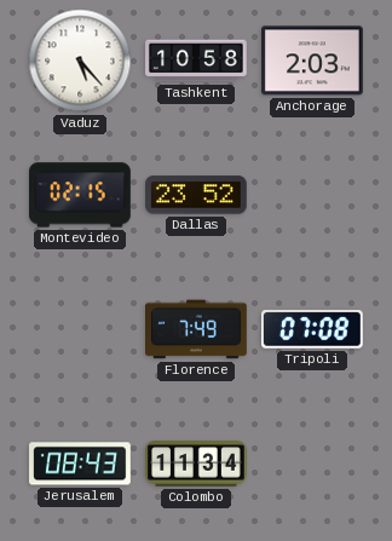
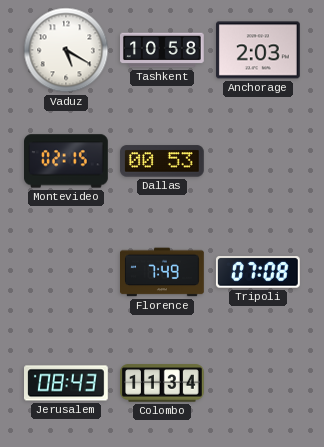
Vaduz: 5:23 -> 5:20
Dallas: 23:52 -> 00:53
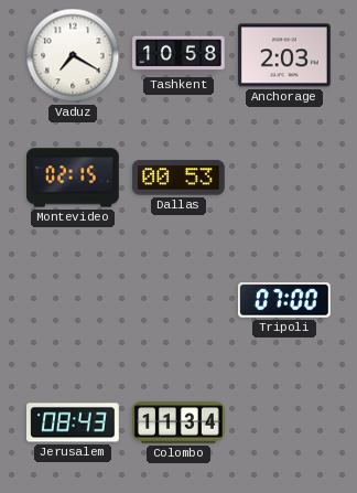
Vaduz: 5:20 -> 7:20
Florence: 7:49 -> none
Tripoli: 07:08 -> 07:00
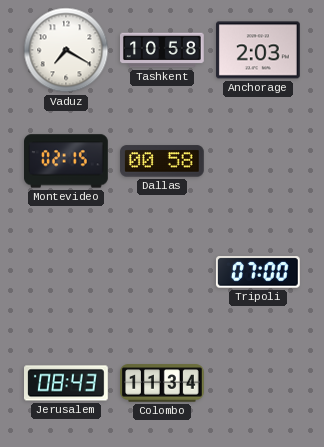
Dallas: 00:53 -> 00:58
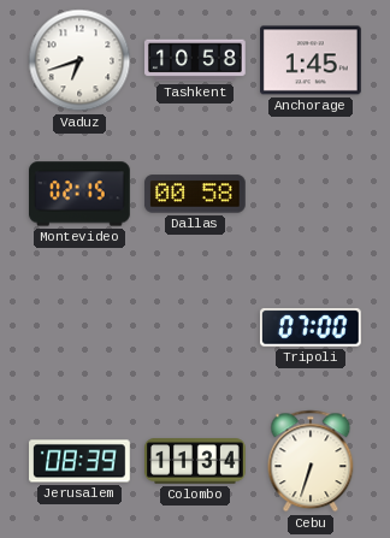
Vaduz: 7:20 -> 6:42
Anchorage: 2:03 -> 1:45
Jerusalem: 08:43 -> 08:39
Cebu: none -> 6:33
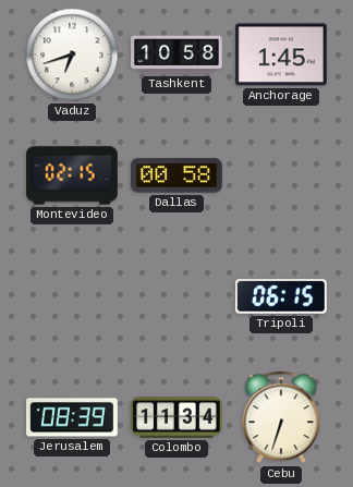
Tripoli: 07:00 -> 06:15
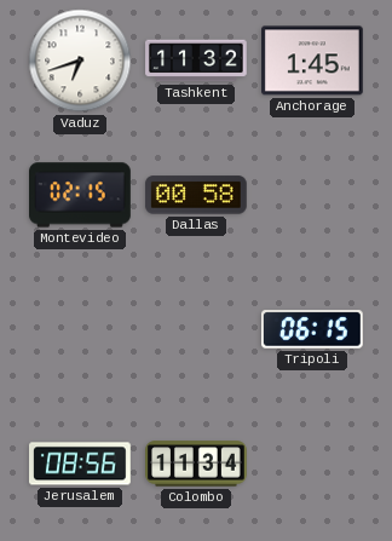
Tashkent: 10:58 -> 11:32
Jerusalem: 08:39 -> 08:56
Cebu: 6:33 -> none
